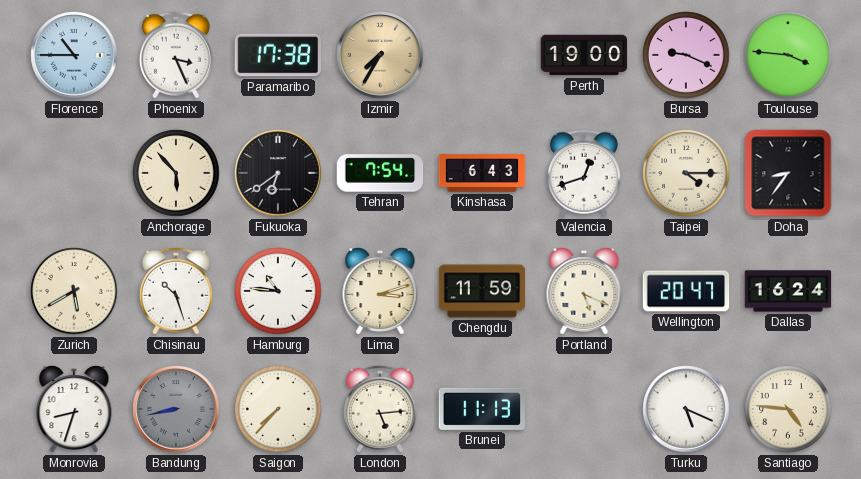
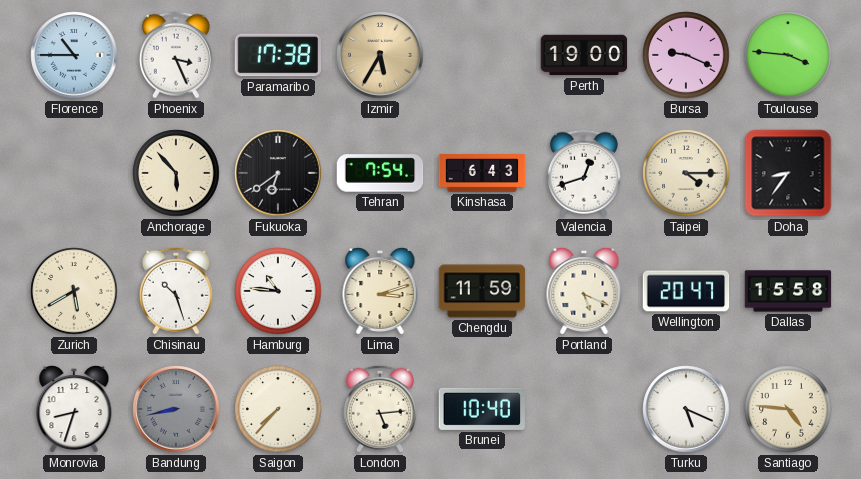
Izmir: 7:35 -> 5:35
Dallas: 16:24 -> 15:58
Brunei: 11:13 -> 10:40
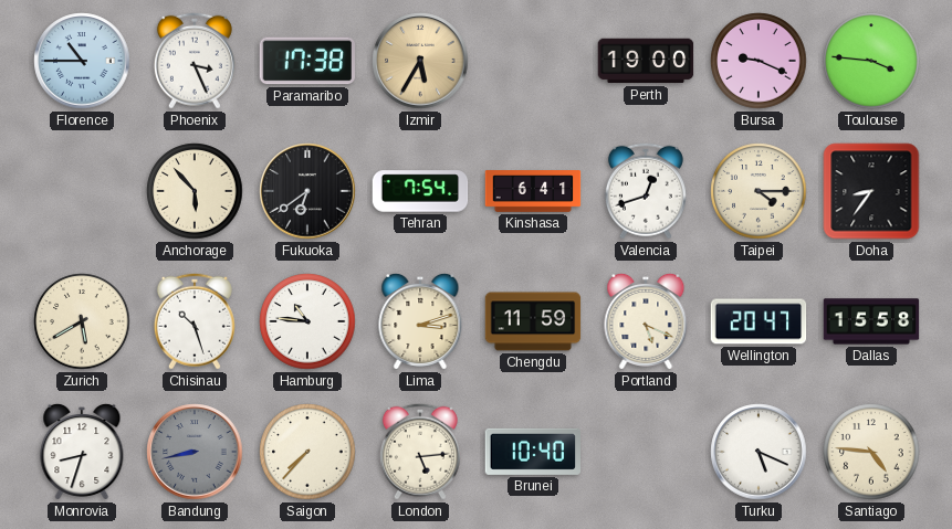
Kinshasa: 6:43 -> 6:41
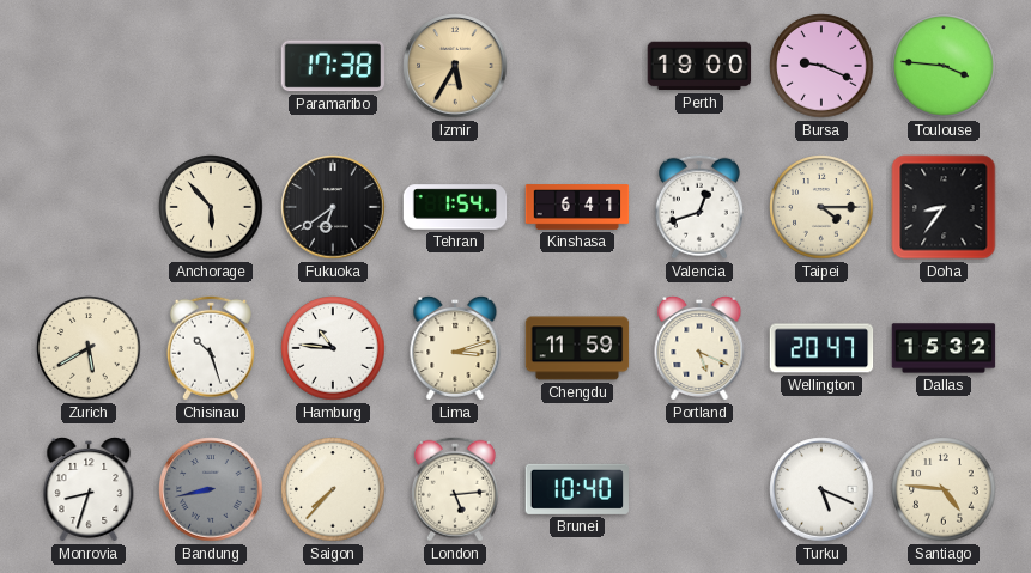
Florence: 10:45 -> none
Phoenix: 3:26 -> none
Tehran: 7:54 -> 1:54
Dallas: 15:58 -> 15:32
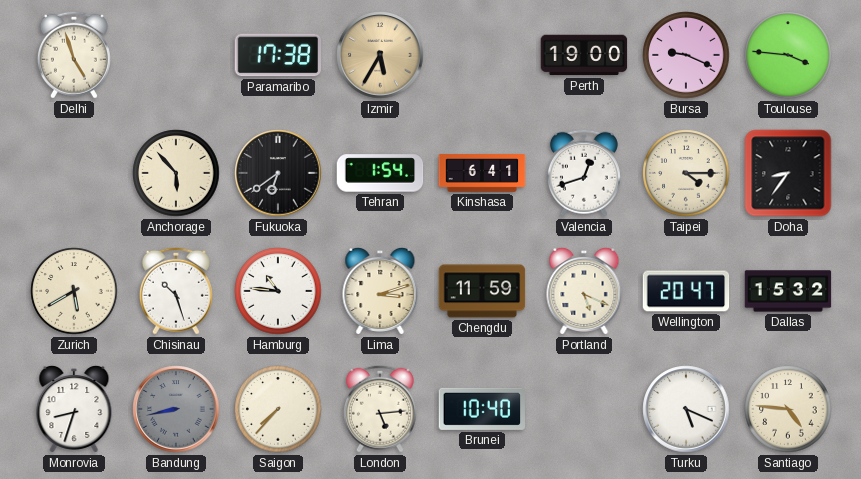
Delhi: none -> 4:57
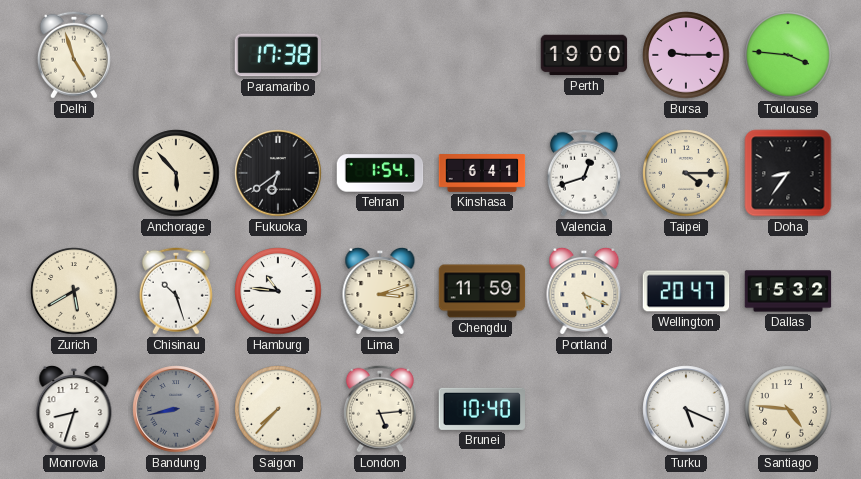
Izmir: 5:35 -> none
Bursa: 9:19 -> 9:15
